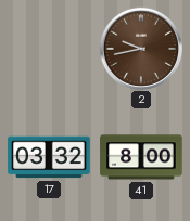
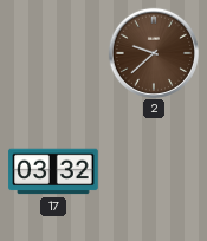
2: 9:43 -> 9:38
41: 8:00 -> none
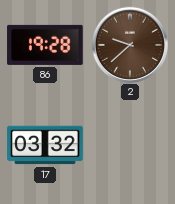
86: none -> 19:28
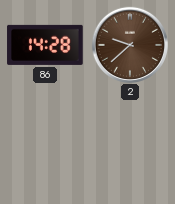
86: 19:28 -> 14:28
17: 03:32 -> none
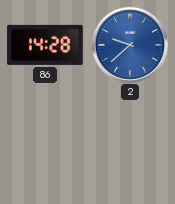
2 dial: brown -> blue
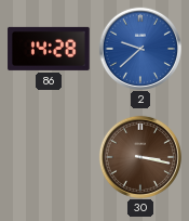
30: none -> 3:17
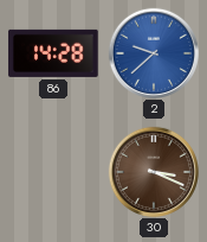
30: 3:17 -> 3:19
